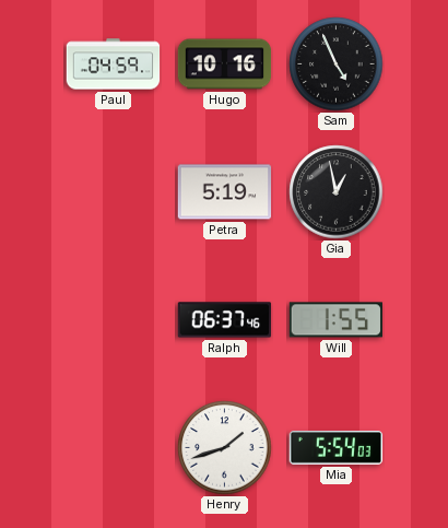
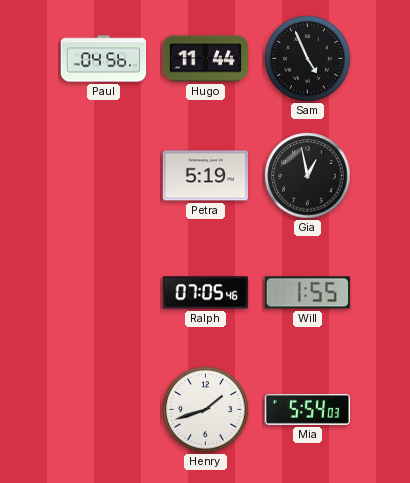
Paul: 04:59 -> 04:56
Hugo: 10:16 -> 11:44
Ralph: 06:37 -> 07:05
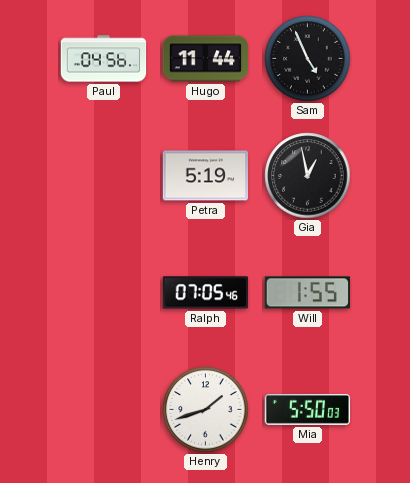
Mia: 5:54 -> 5:50
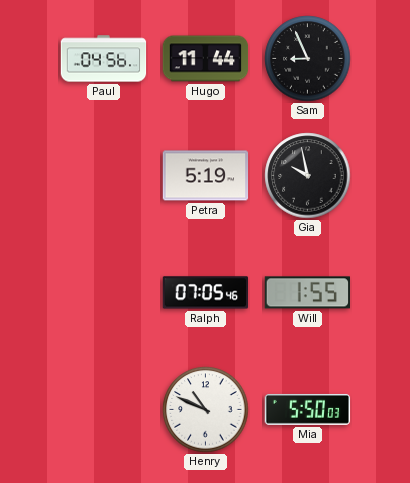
Sam: 4:56 -> 8:56
Gia: 12:58 -> 9:58
Henry: 1:42 -> 10:49
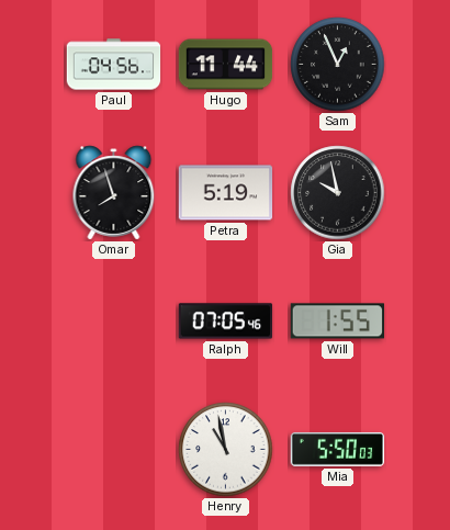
Sam: 8:56 -> 12:56
Omar: none -> 7:57
Henry: 10:49 -> 10:58
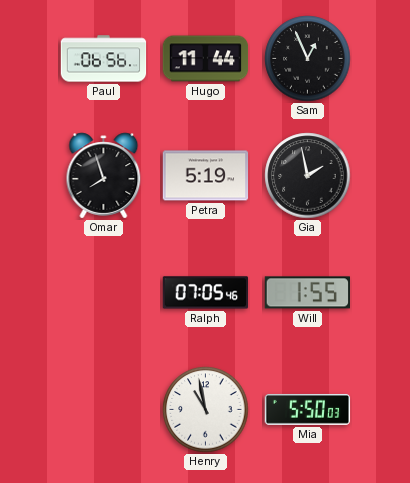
Paul: 04:56 -> 06:56
Gia: 9:58 -> 1:58
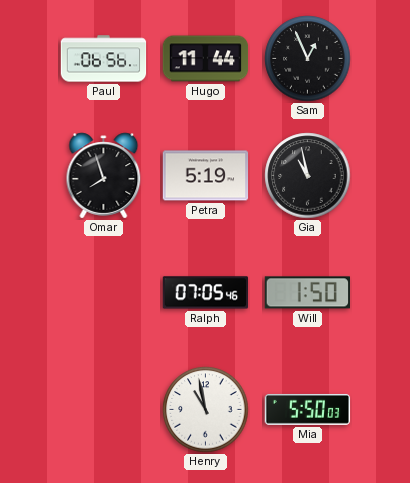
Gia: 1:58 -> 10:58
Will: 1:55 -> 1:50
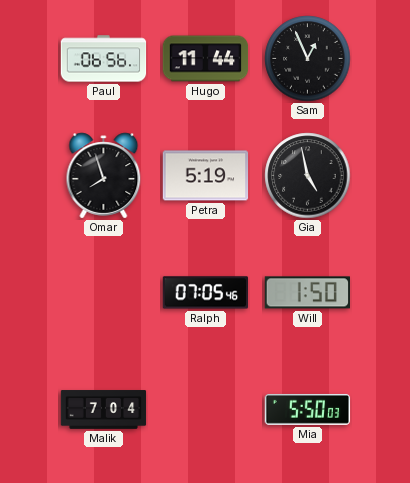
Gia: 10:58 -> 4:58
Malik: none -> 7:04
Henry: 10:58 -> none
